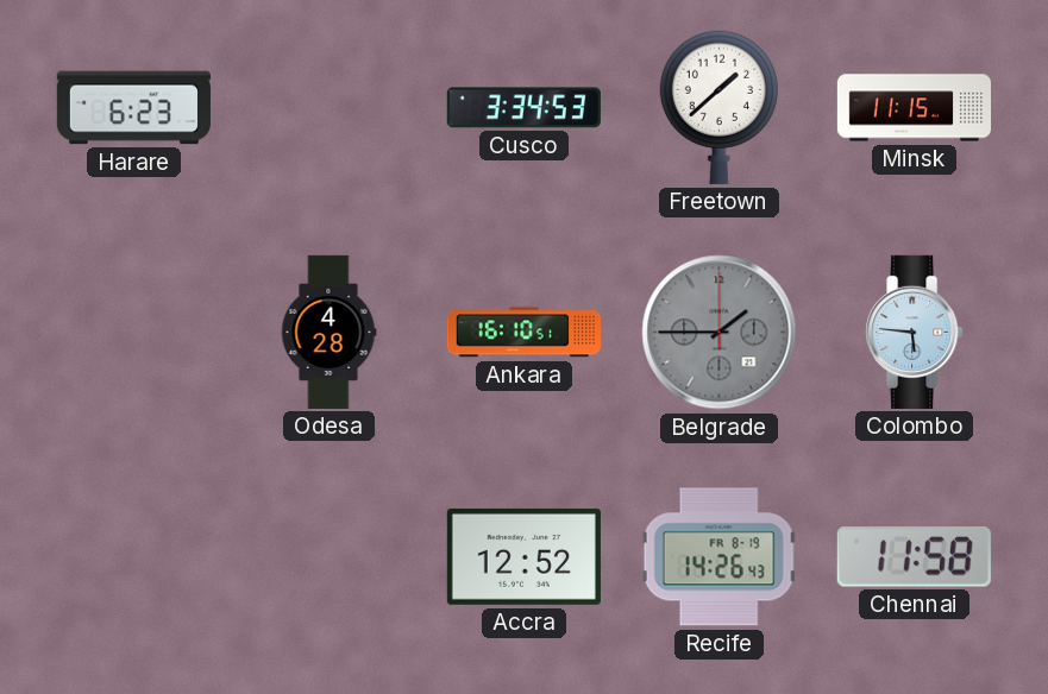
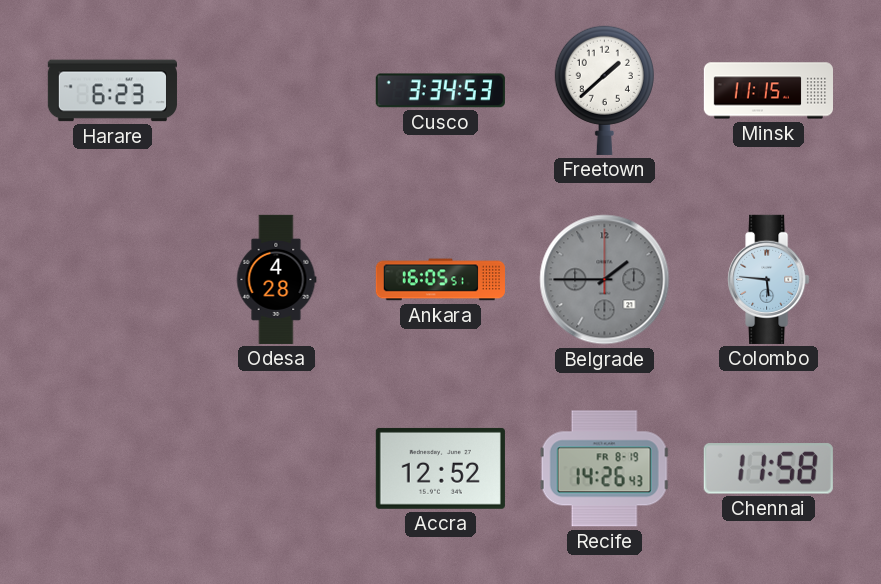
Ankara: 16:10 -> 16:05
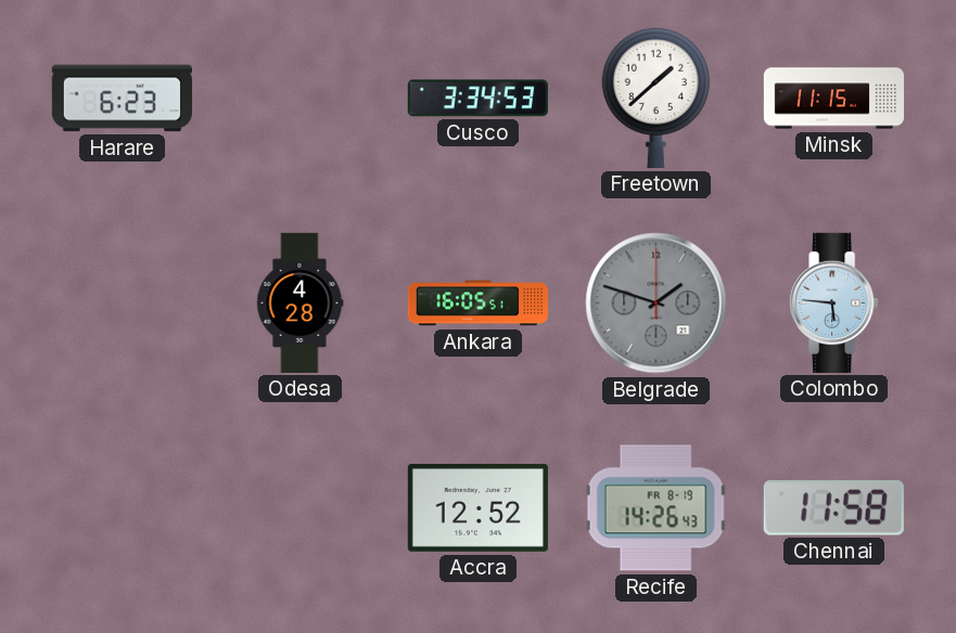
Belgrade: 1:45 -> 1:48
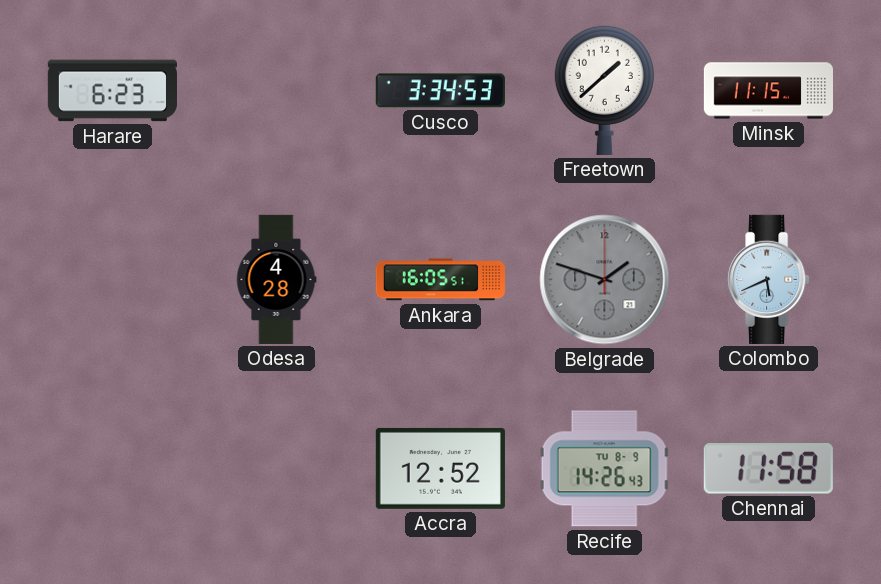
Colombo: 5:46 -> 5:41
Recife date: FR 8-19 -> TU 8-9
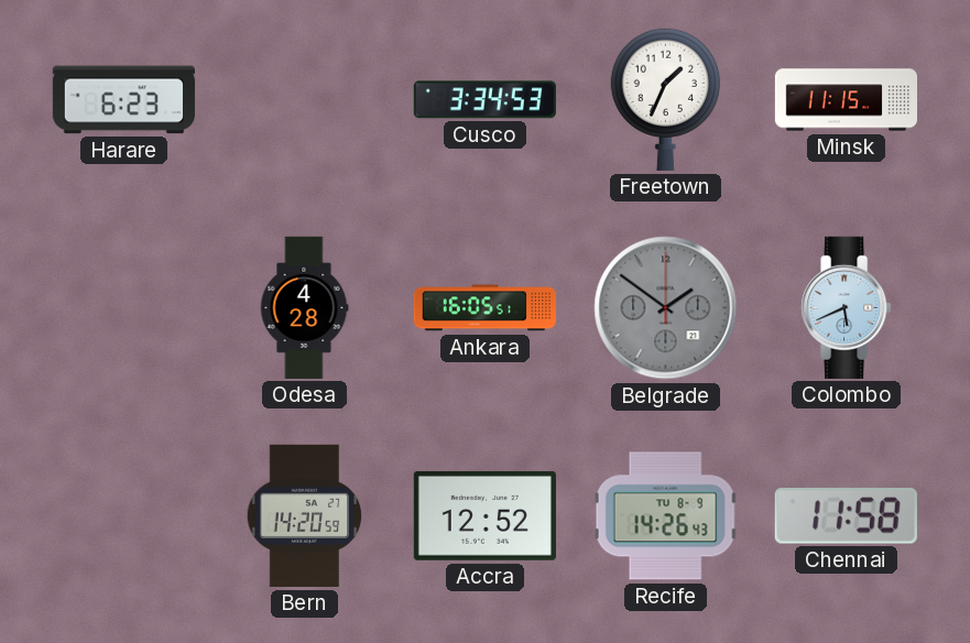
Freetown: 1:38 -> 1:34
Belgrade: 1:48 -> 1:51
Bern: none -> 14:20
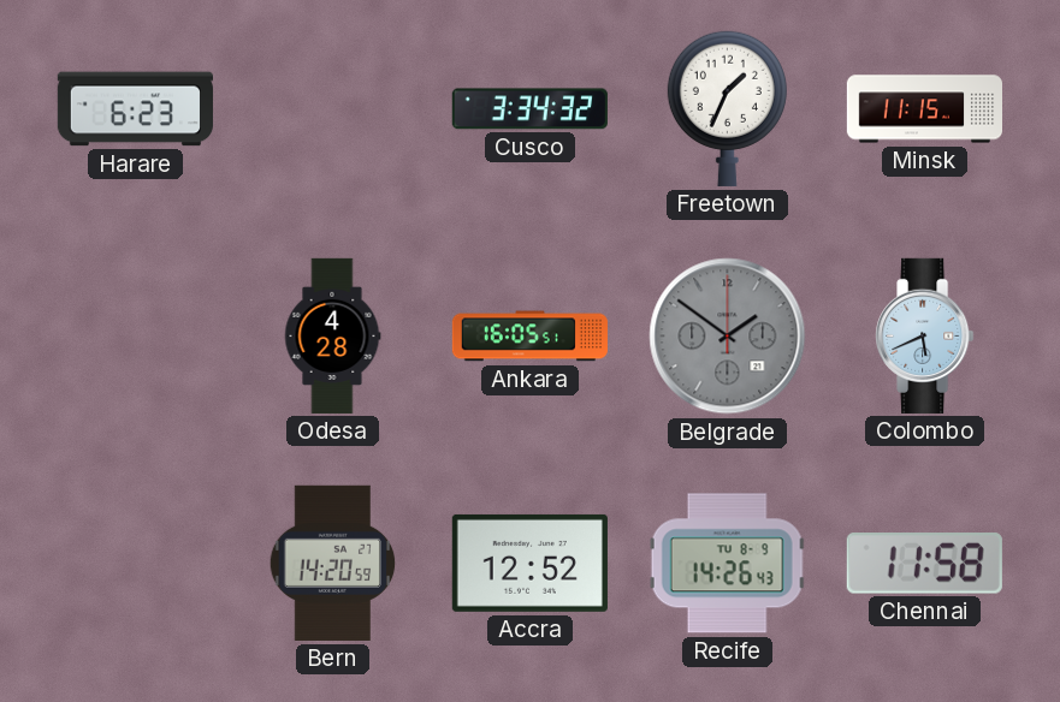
Cusco: 3:34:53 -> 3:34:32
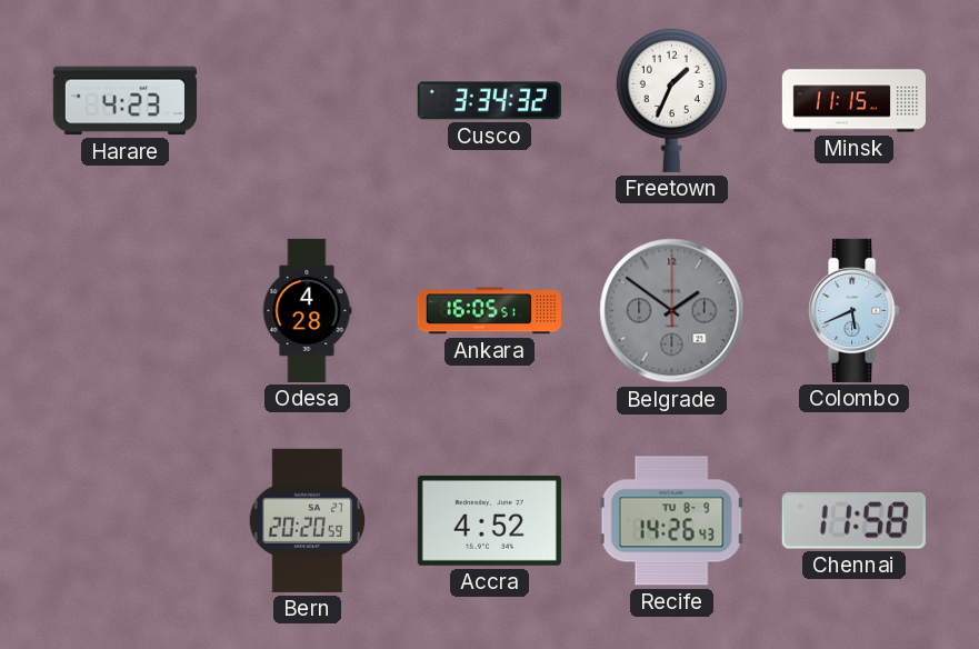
Harare: 6:23 -> 4:23
Bern: 14:20 -> 20:20
Accra: 12:52 -> 4:52
